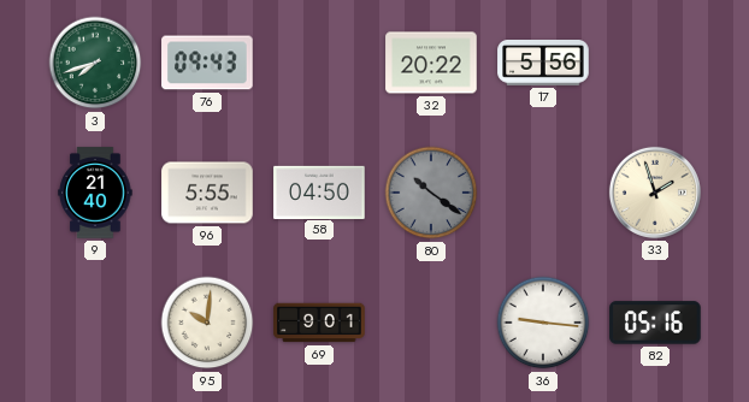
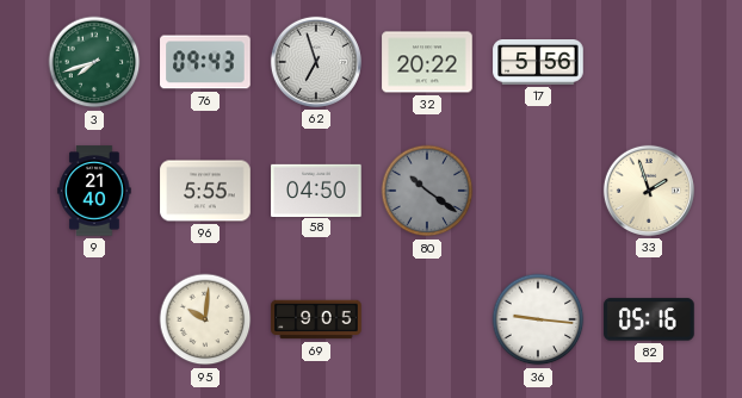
62: none -> 6:57
69: 9:01 -> 9:05
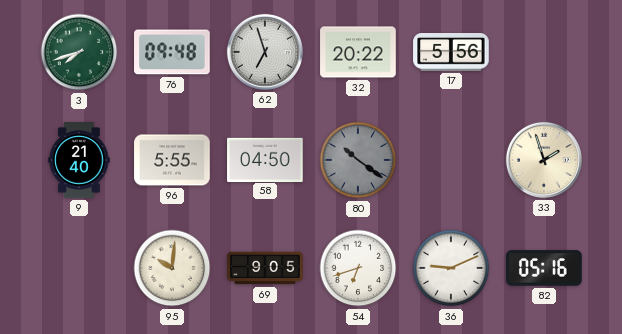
76: 09:43 -> 09:48
54: none -> 6:42
36: 9:16 -> 9:11
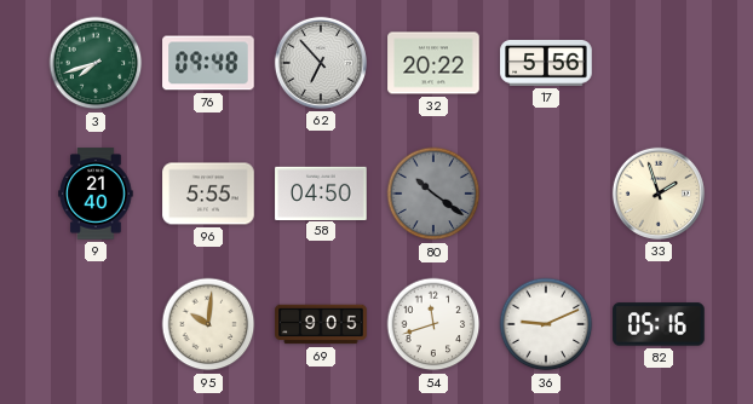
62: 6:57 -> 6:53
54: 6:42 -> 11:42
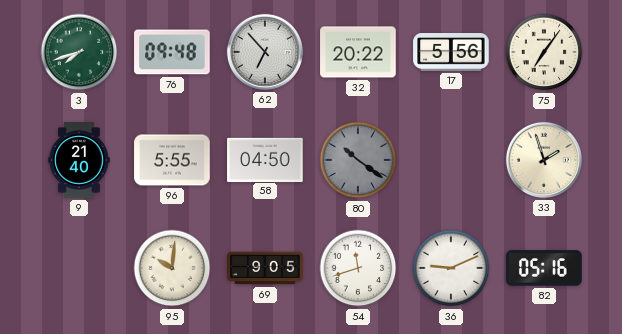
75: none -> 7:06
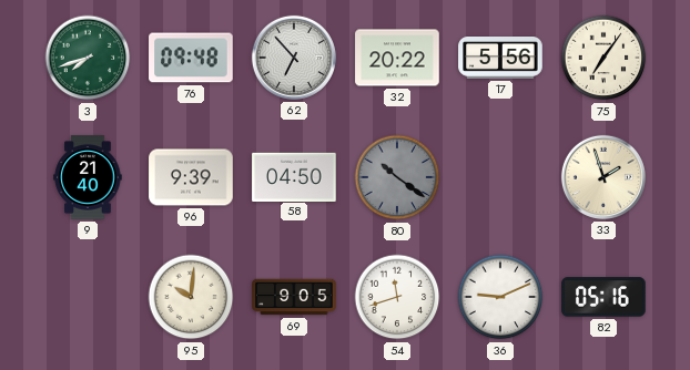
96: 5:55 -> 9:39
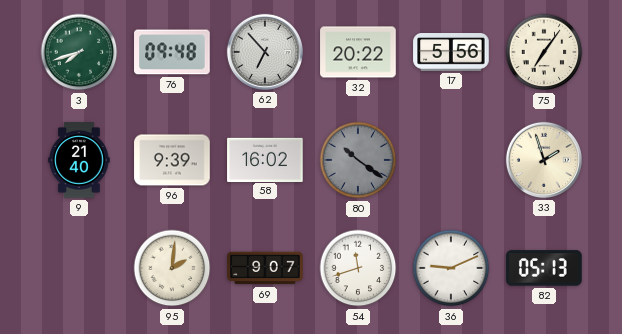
58: 04:50 -> 16:02
95: 10:01 -> 2:01
69: 9:05 -> 9:07
82: 05:16 -> 05:13
